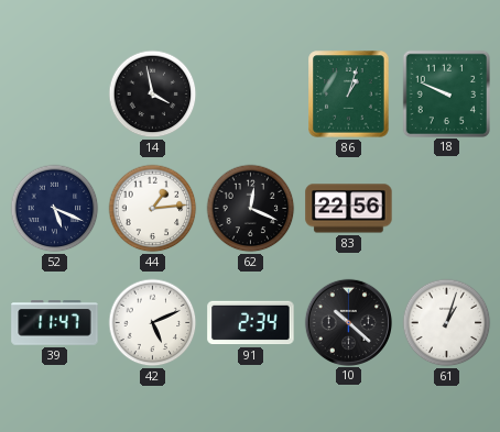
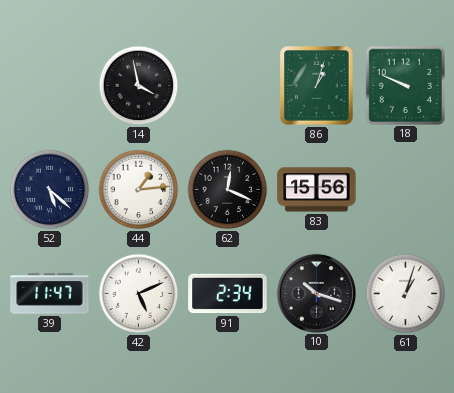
52: 5:19 -> 5:22
83: 22:56 -> 15:56
10: 10:22 -> 10:18
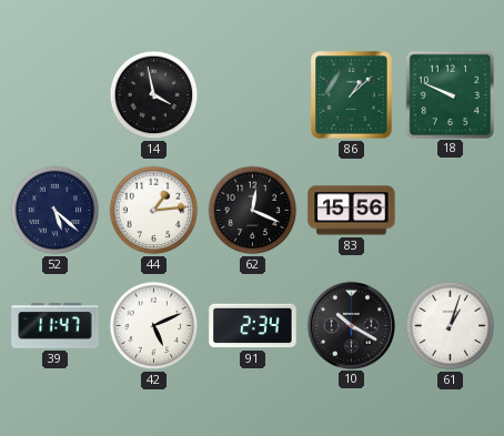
86: 1:03 -> 1:08
10: 10:18 -> 10:20
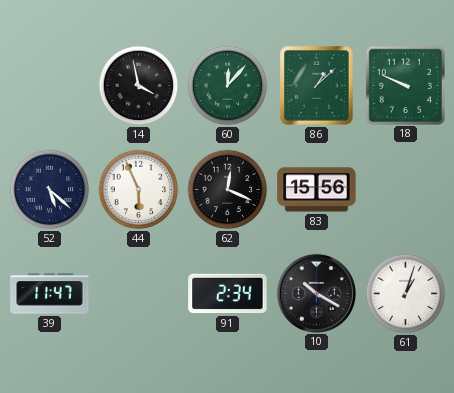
60: none -> 12:07
44: 1:14 -> 5:56
42: 5:11 -> none
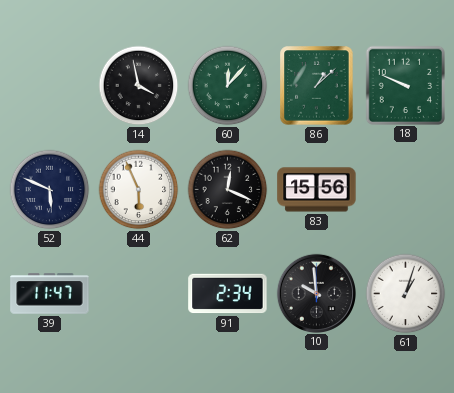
52: 5:22 -> 5:49
10: 10:20 -> 9:59
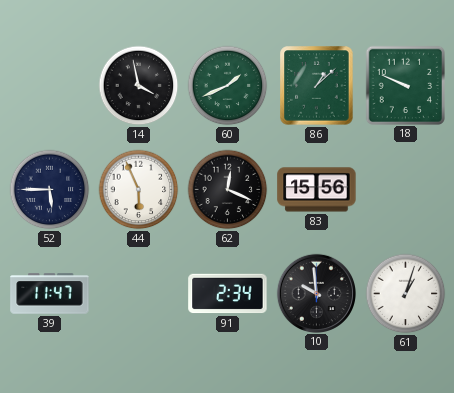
60: 12:07 -> 1:41
52: 5:49 -> 5:45
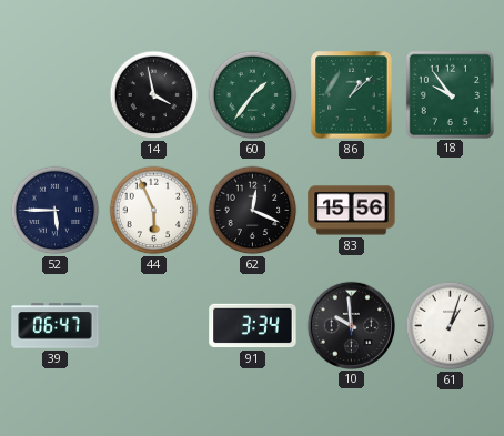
60: 1:41 -> 1:36
18: 9:49 -> 9:54
39: 11:47 -> 06:47
91: 2:34 -> 3:34
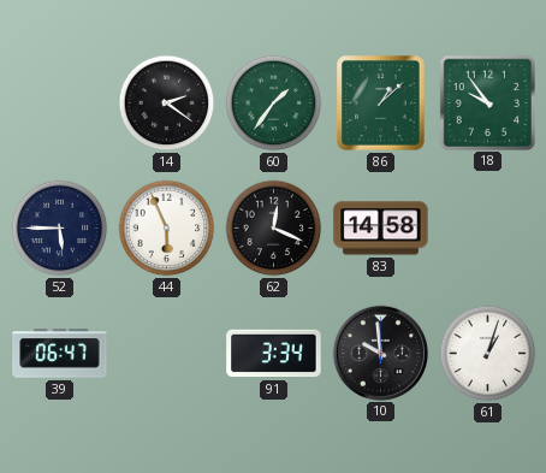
14: 3:58 -> 2:21
83: 15:56 -> 14:58
